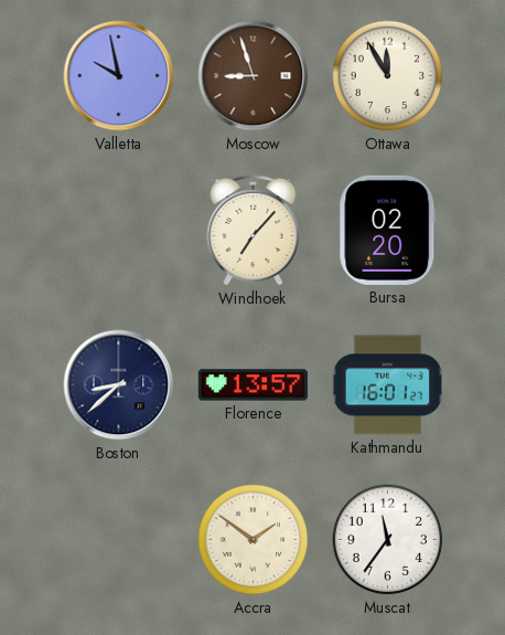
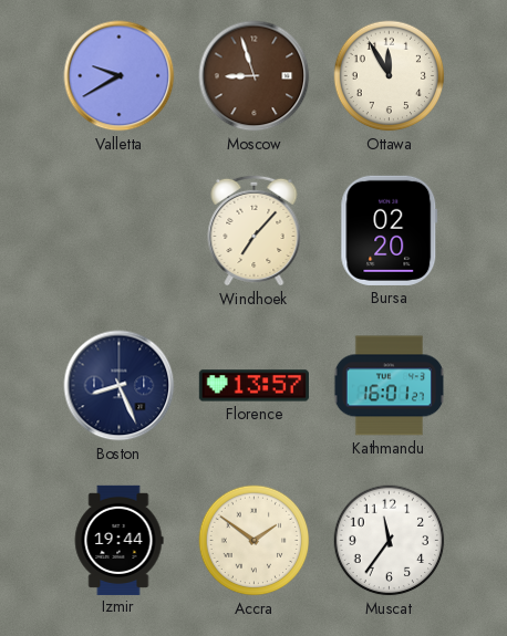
Valletta: 9:58 -> 9:40
Boston: 8:38 -> 8:26
Izmir: none -> 19:44
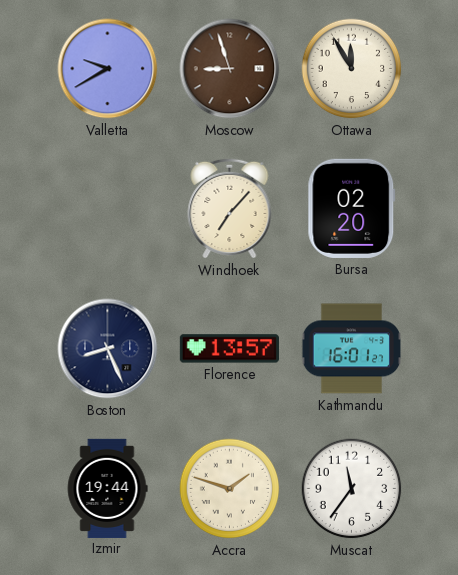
Accra: 1:51 -> 1:48
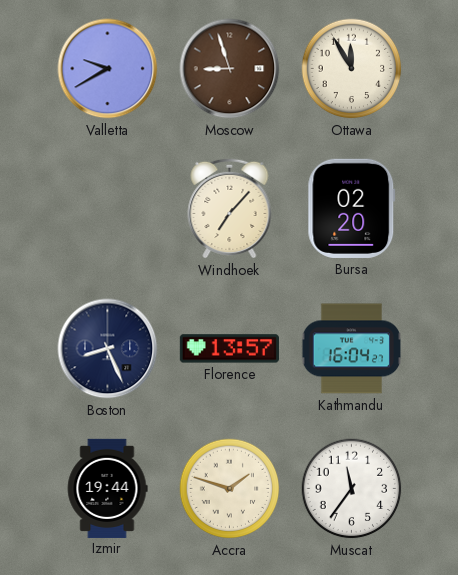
Kathmandu: 16:01 -> 16:04
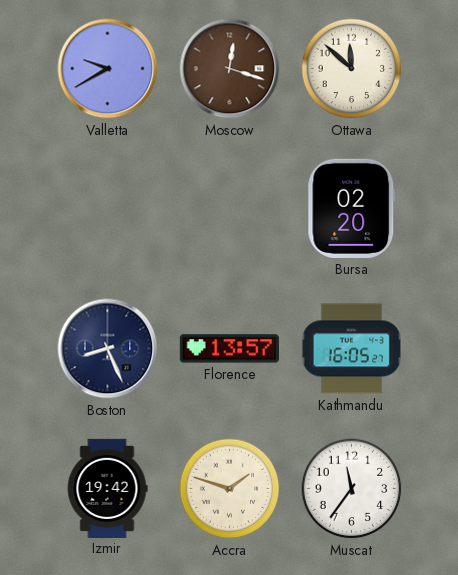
Moscow: 8:57 -> 12:18
Ottawa: 11:55 -> 11:52
Windhoek: 7:07 -> none
Kathmandu: 16:04 -> 16:05
Izmir: 19:44 -> 19:42
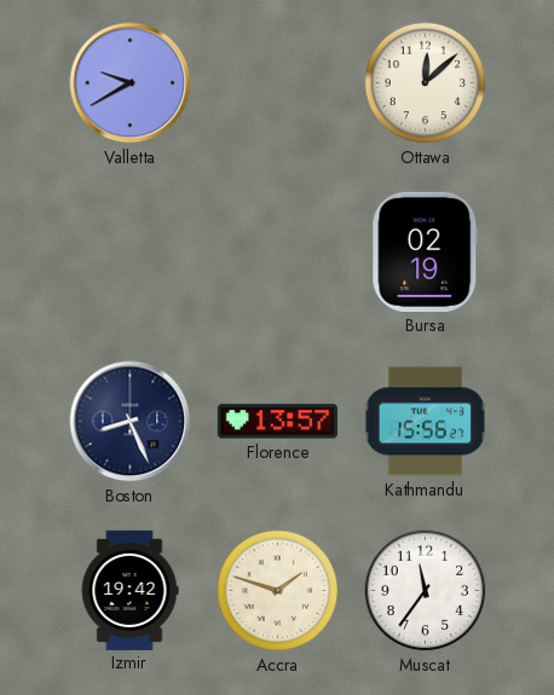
Moscow: 12:18 -> none
Ottawa: 11:52 -> 12:08
Bursa: 02:20 -> 02:19
Kathmandu: 16:05 -> 15:56
